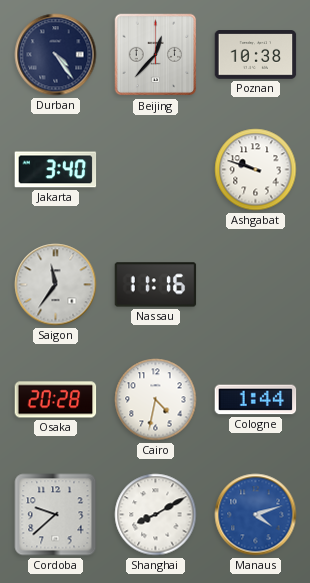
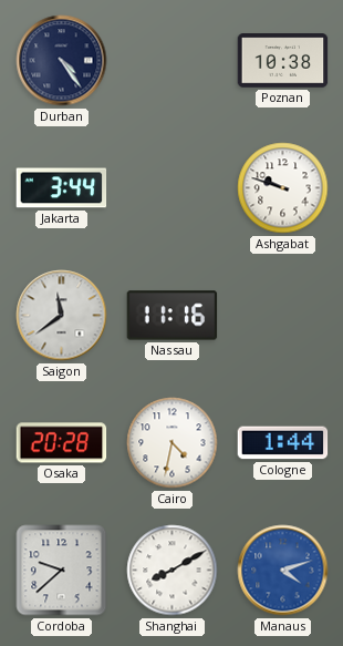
Beijing: 12:37 -> none
Jakarta: 3:40 -> 3:44
Saigon: 11:36 -> 11:39
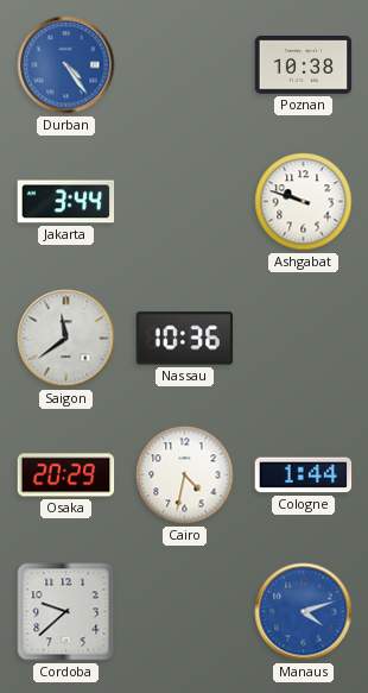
Durban dial: navy -> blue
Nassau: 11:16 -> 10:36
Osaka: 20:28 -> 20:29
Shanghai: 8:10 -> none
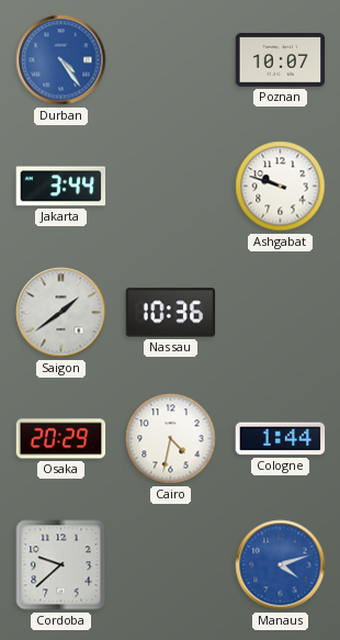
Poznan: 10:38 -> 10:07
Saigon: 11:39 -> 1:39
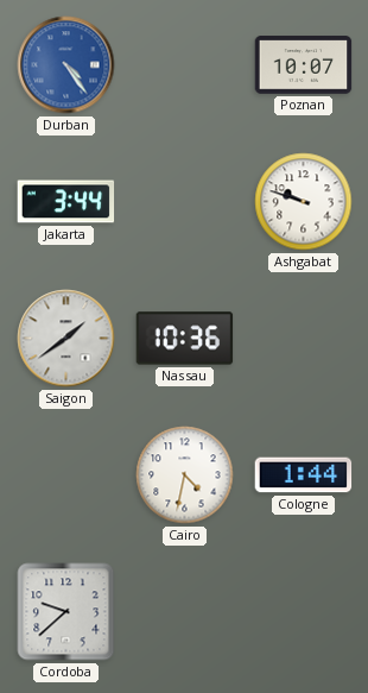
Osaka: 20:29 -> none
Manaus: 4:12 -> none
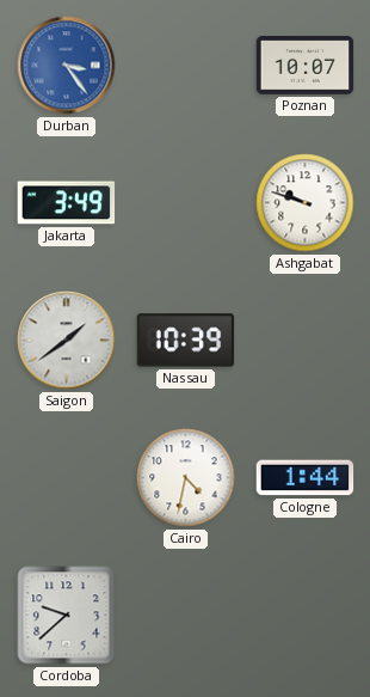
Durban: 4:24 -> 3:24
Jakarta: 3:44 -> 3:49
Nassau: 10:36 -> 10:39
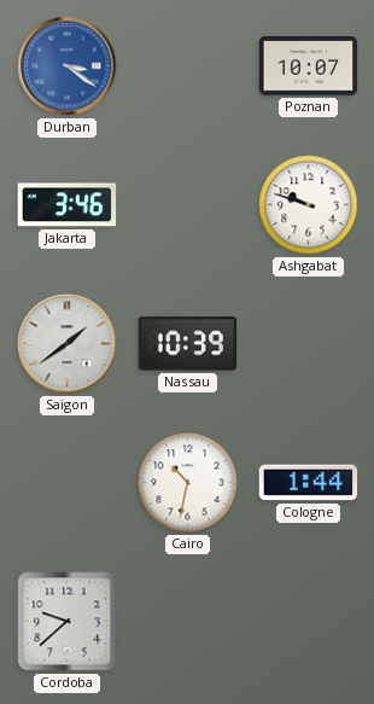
Durban: 3:24 -> 3:21
Jakarta: 3:49 -> 3:46
Cairo: 4:32 -> 10:32
